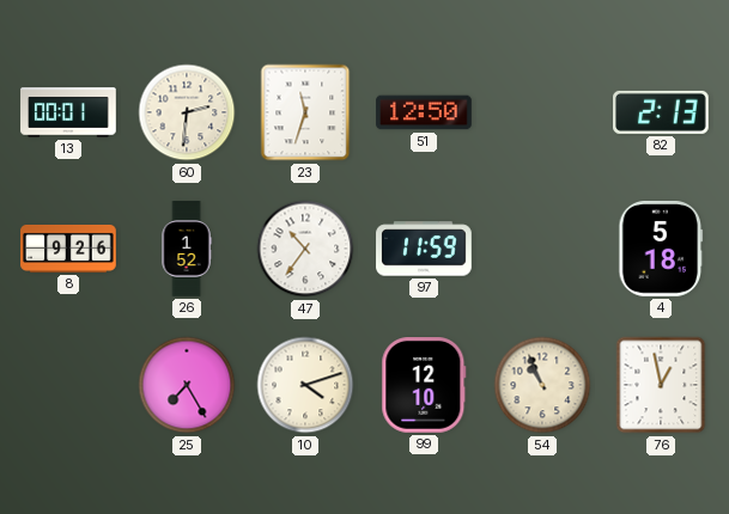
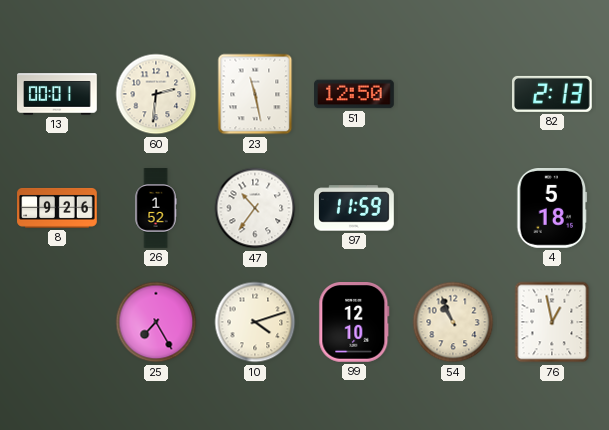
23: 11:33 -> 11:28
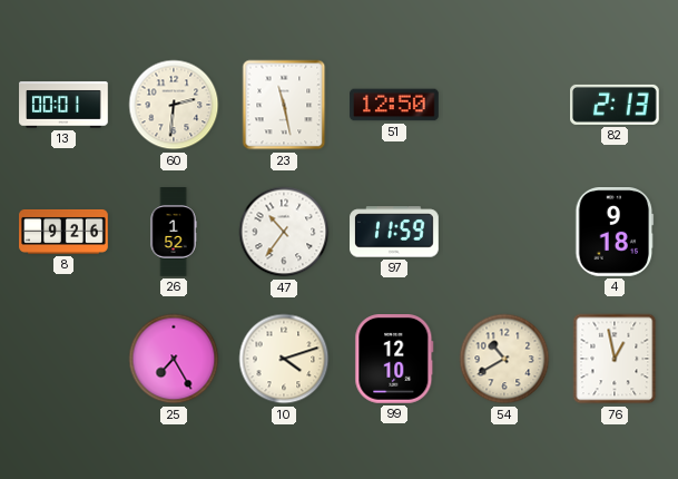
4: 5:18 -> 9:18
54: 10:56 -> 10:40
